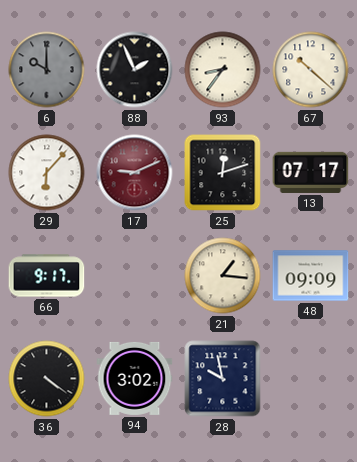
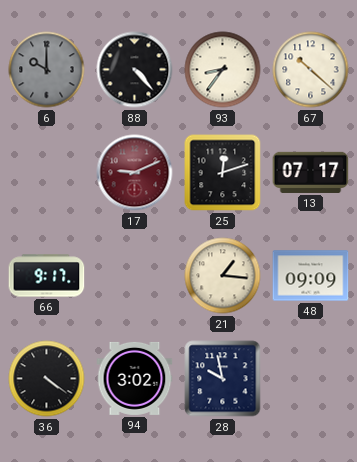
88: 1:56 -> 4:23
29: 6:07 -> none
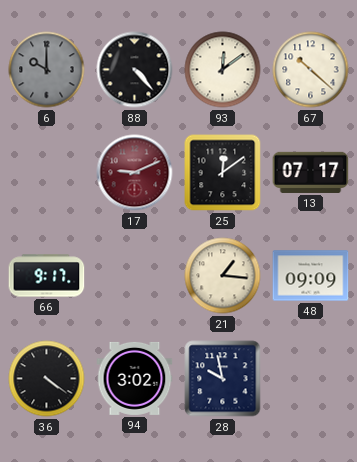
93: 8:36 -> 12:09
25: 12:12 -> 12:09
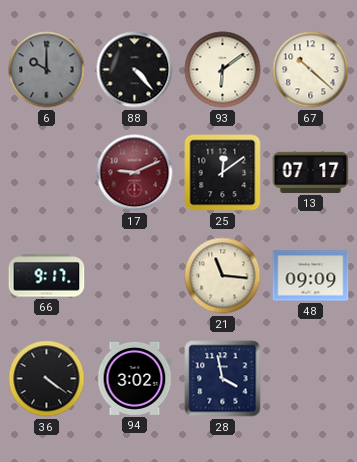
93: 12:09 -> 6:09
21: 1:16 -> 11:16
28: 9:58 -> 3:58
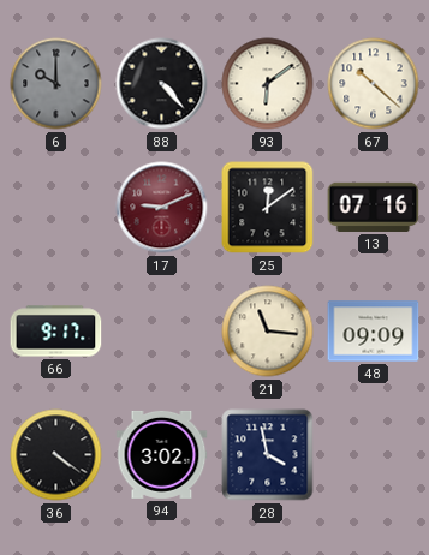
13: 07:17 -> 07:16
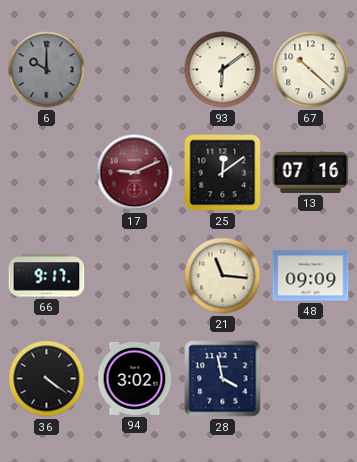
88: 4:23 -> none
